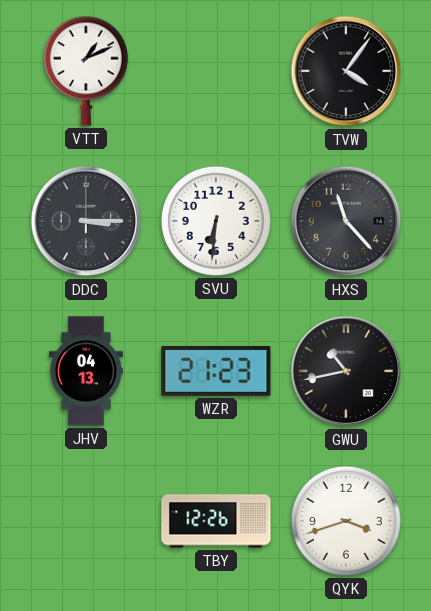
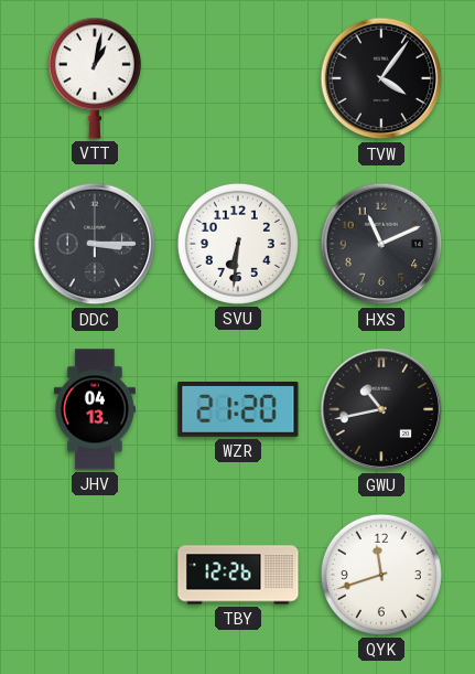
VTT: 1:11 -> 1:02
HXS: 11:23 -> 11:11
WZR: 21:23 -> 21:20
QYK: 3:42 -> 11:42
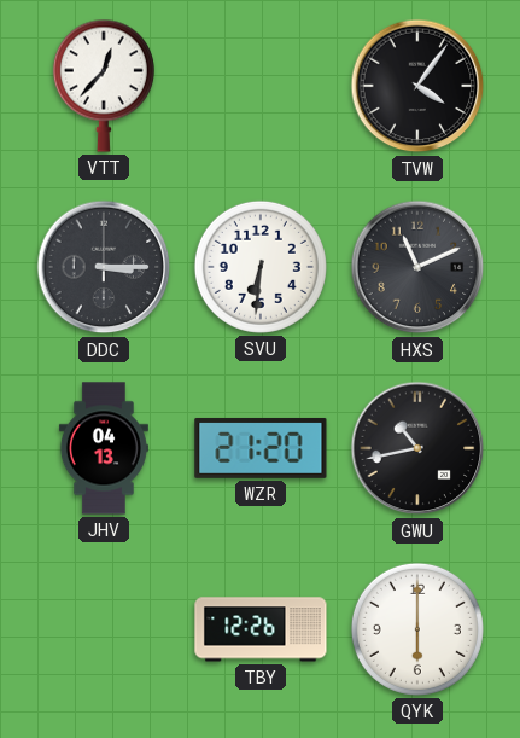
VTT: 1:02 -> 12:37
QYK: 11:42 -> 6:00
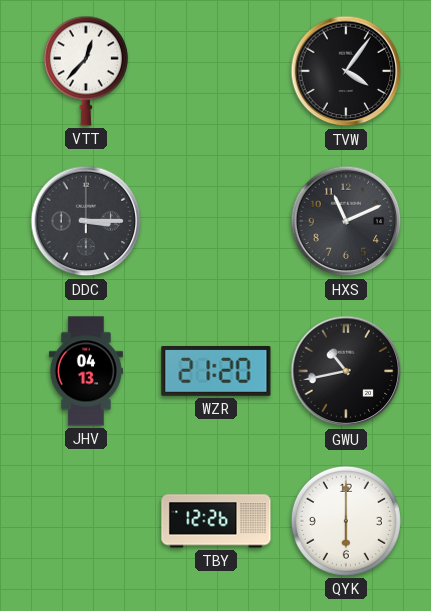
SVU: 6:31 -> none
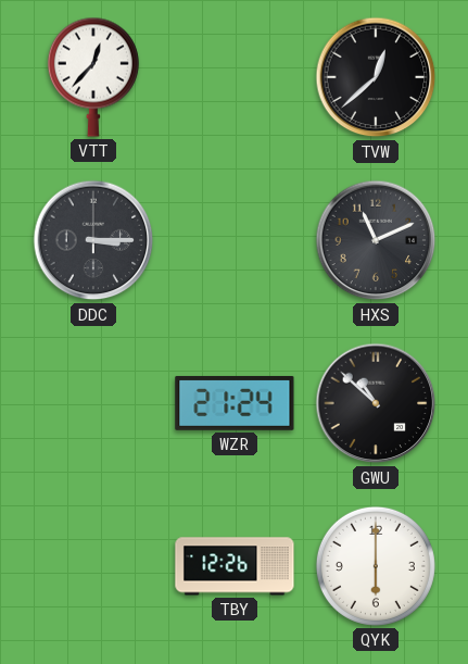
TVW: 4:06 -> 12:38
JHV: 04:13 -> none
WZR: 21:20 -> 21:24
GWU: 10:43 -> 10:52
